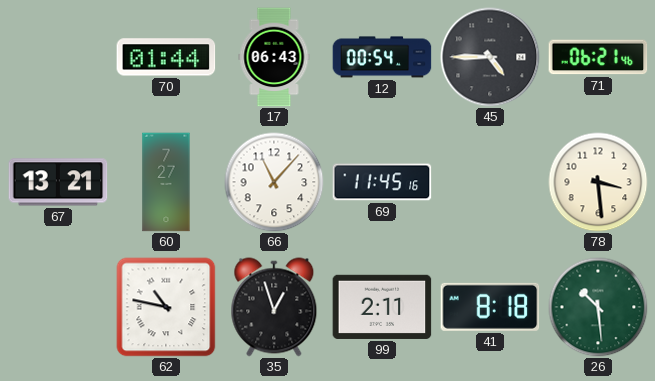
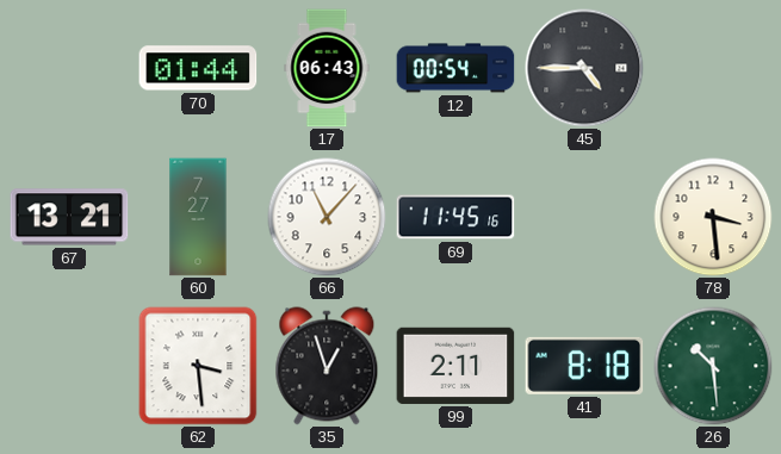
71: 06:21 -> none
62: 10:47 -> 3:29
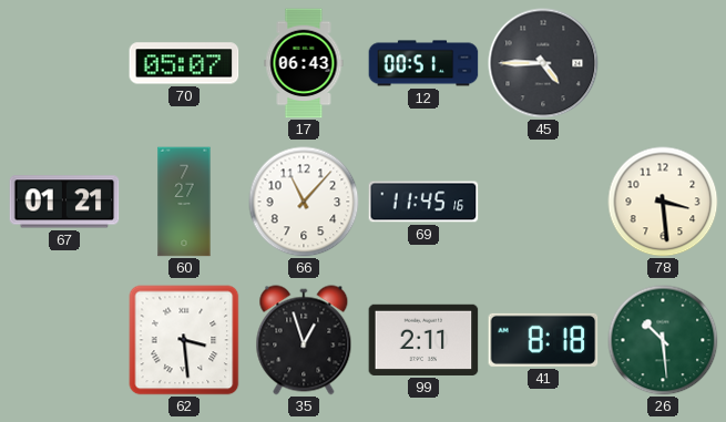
70: 01:44 -> 05:07
12: 00:54 -> 00:51
67: 13:21 -> 01:21
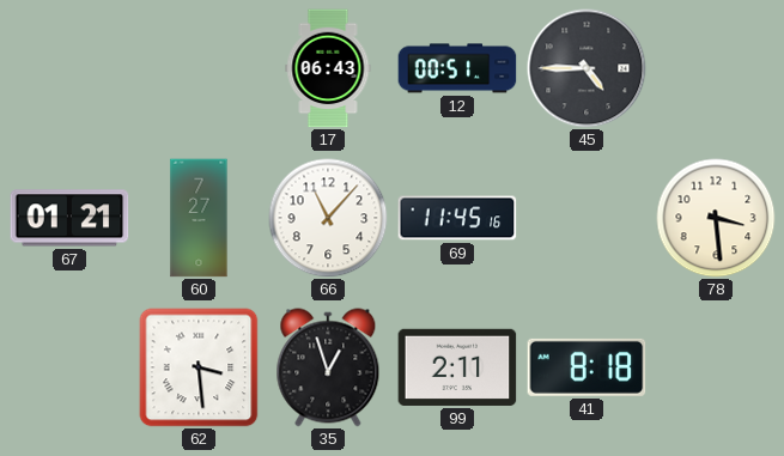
70: 05:07 -> none
26: 10:29 -> none
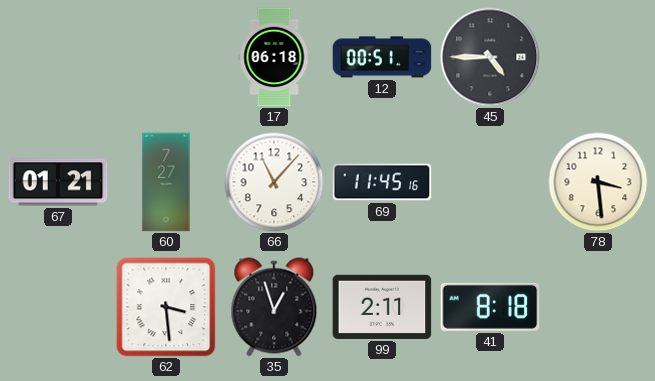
17: 06:43 -> 06:18
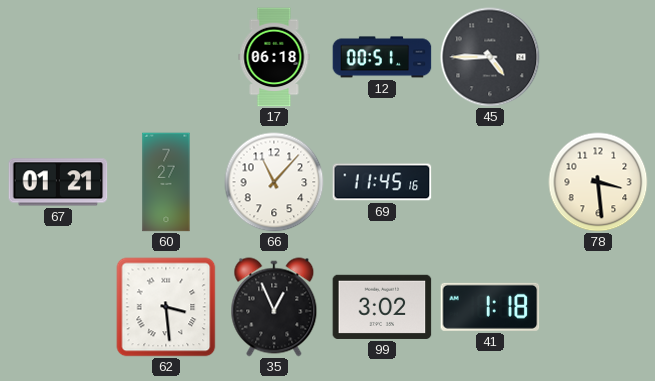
35: 12:57 -> 12:56
99: 2:11 -> 3:02
41: 8:18 -> 1:18
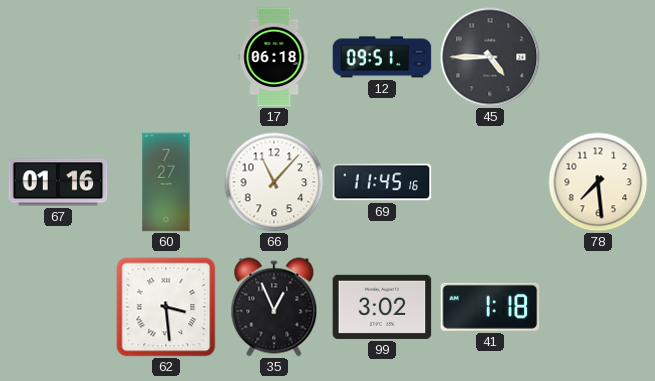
12: 00:51 -> 09:51
67: 01:21 -> 01:16
78: 3:29 -> 7:29
